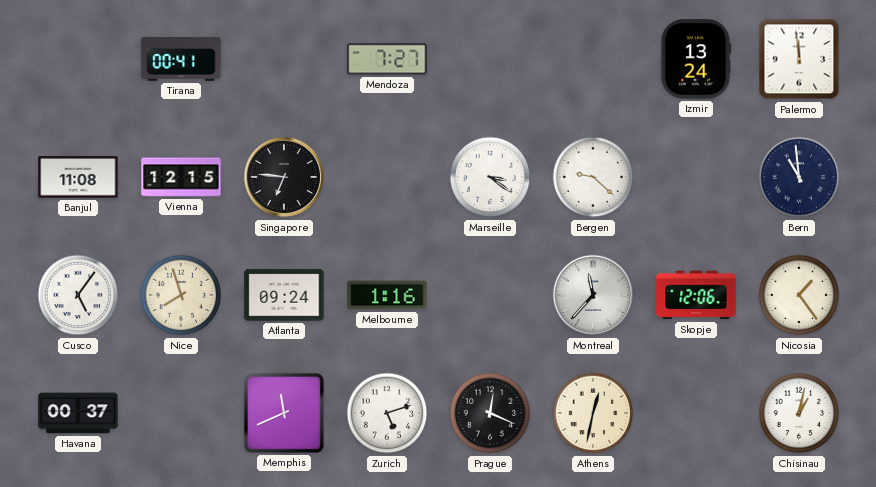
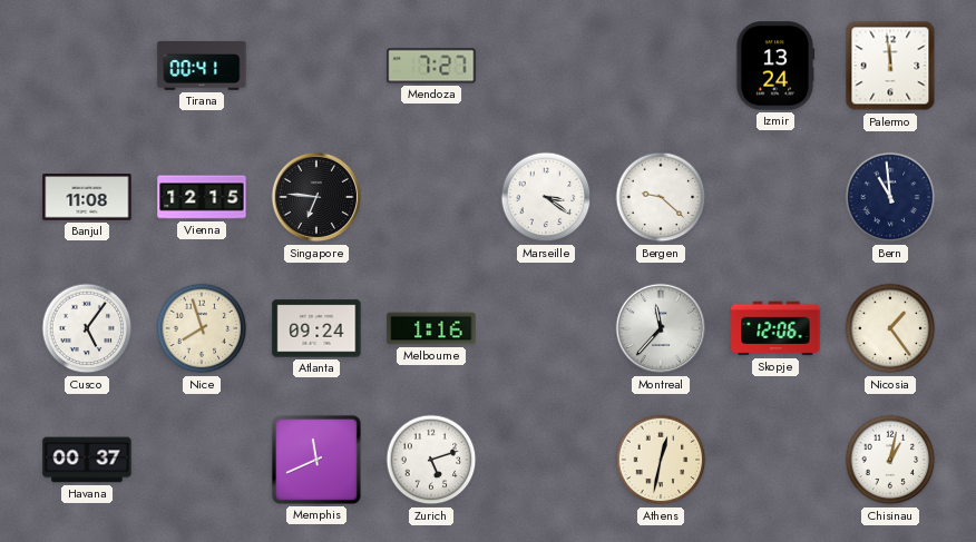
Prague: 12:19 -> none
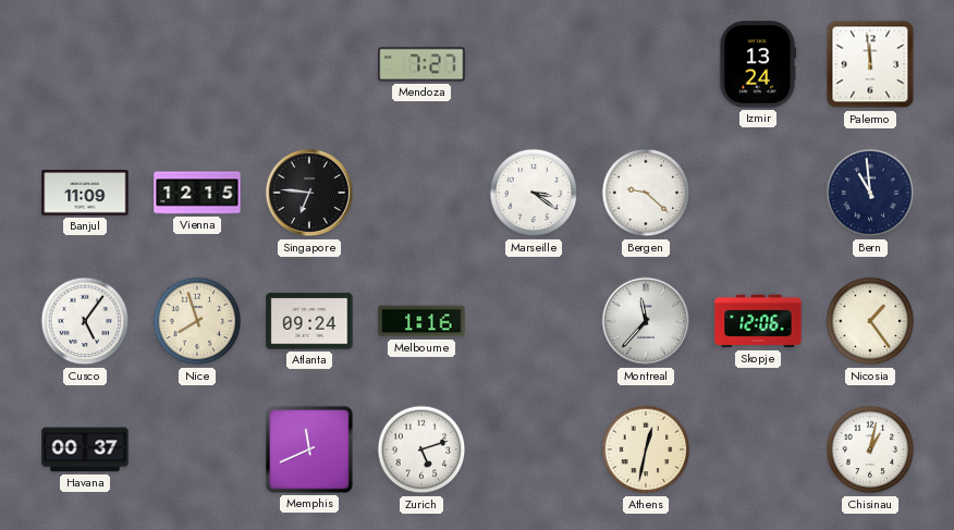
Tirana: 00:41 -> none
Banjul: 11:08 -> 11:09
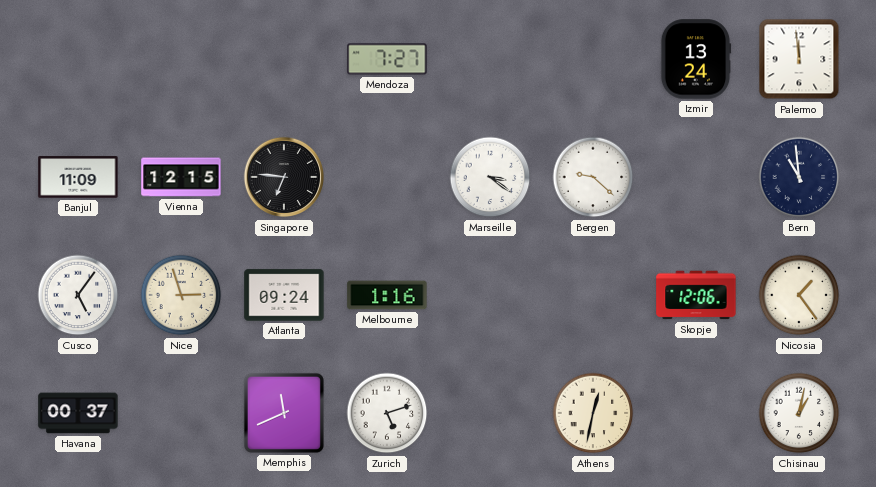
Nice: 7:57 -> 2:57
Montreal: 11:37 -> none
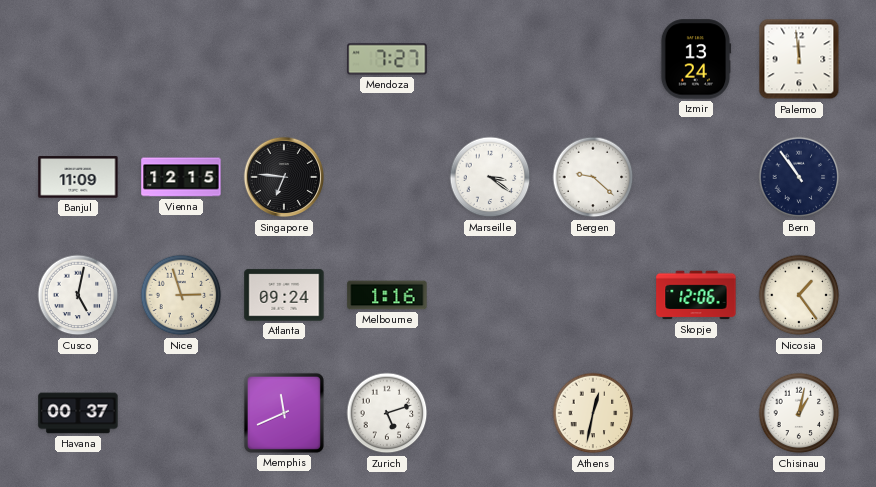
Bern: 10:59 -> 10:54
Cusco: 5:06 -> 5:02
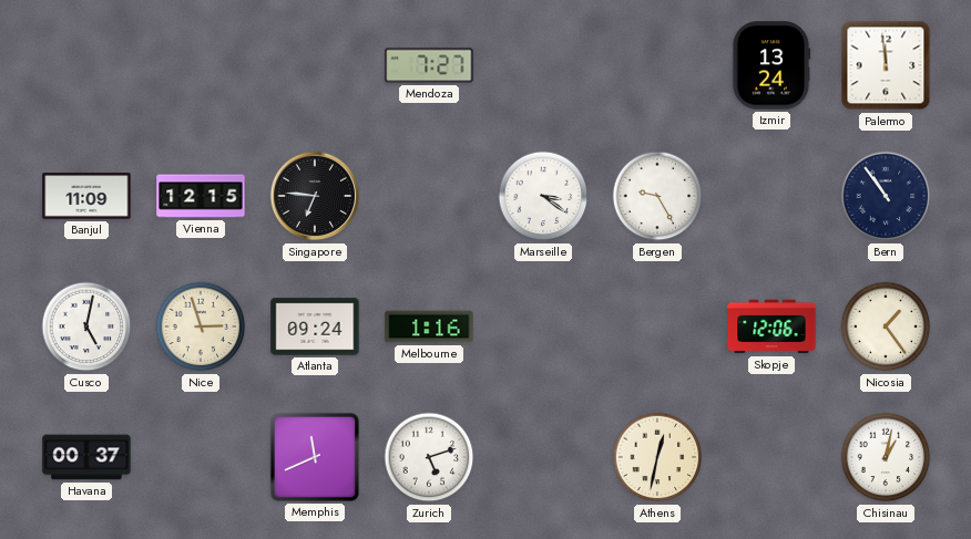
Bergen: 9:22 -> 9:25
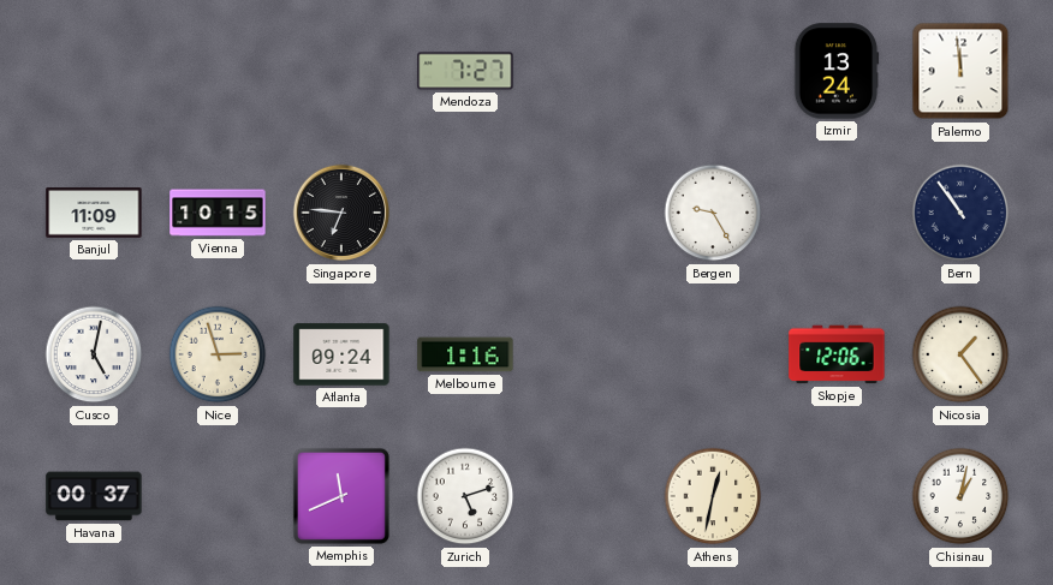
Vienna: 12:15 -> 10:15
Marseille: 3:21 -> none
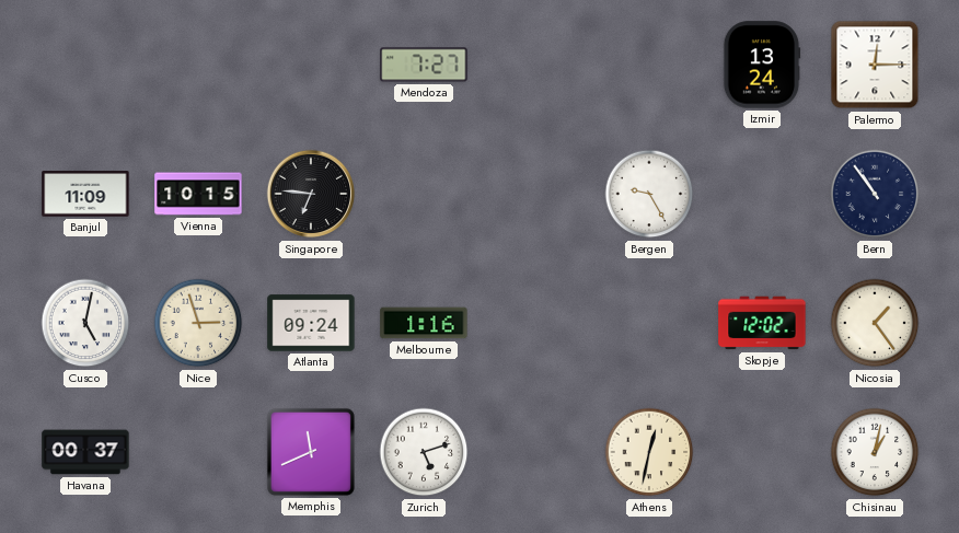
Palermo: 11:59 -> 12:15
Skopje: 12:06 -> 12:02
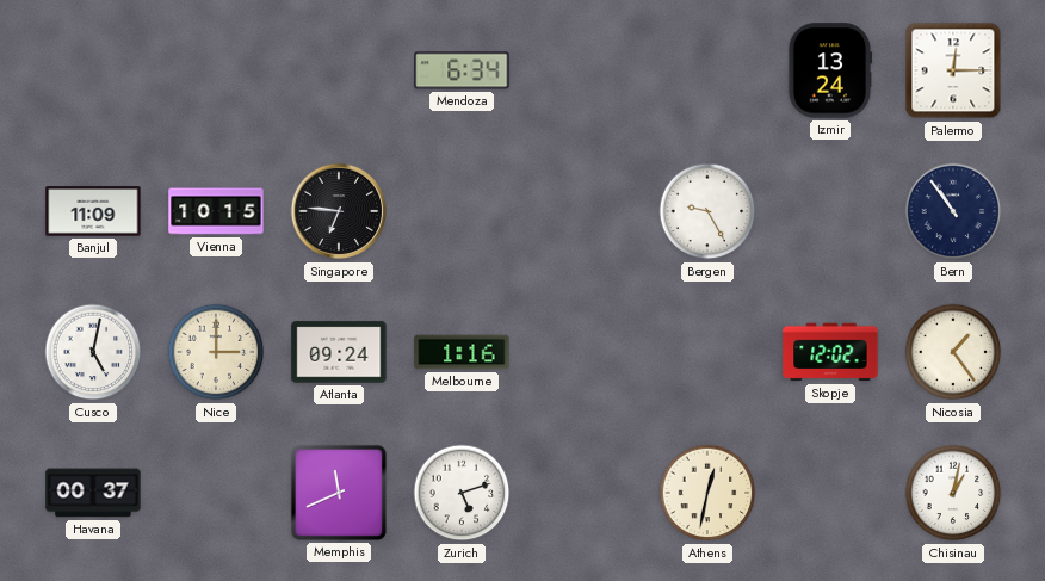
Mendoza: 7:27 -> 6:34
Nice: 2:57 -> 3:00
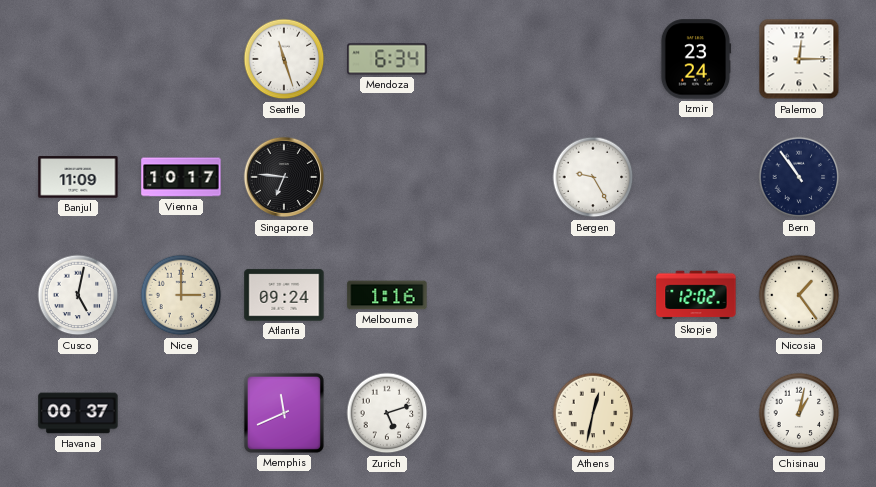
Seattle: none -> 11:27
Izmir: 13:24 -> 23:24
Vienna: 10:15 -> 10:17
